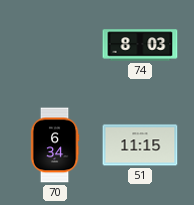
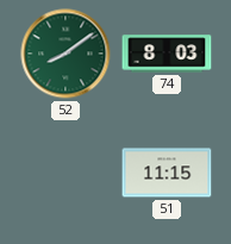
52: none -> 8:09
70: 6:34 -> none
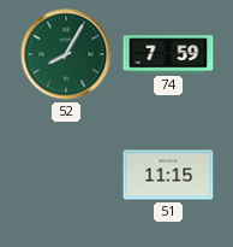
52: 8:09 -> 8:05
74: 8:03 -> 7:59
